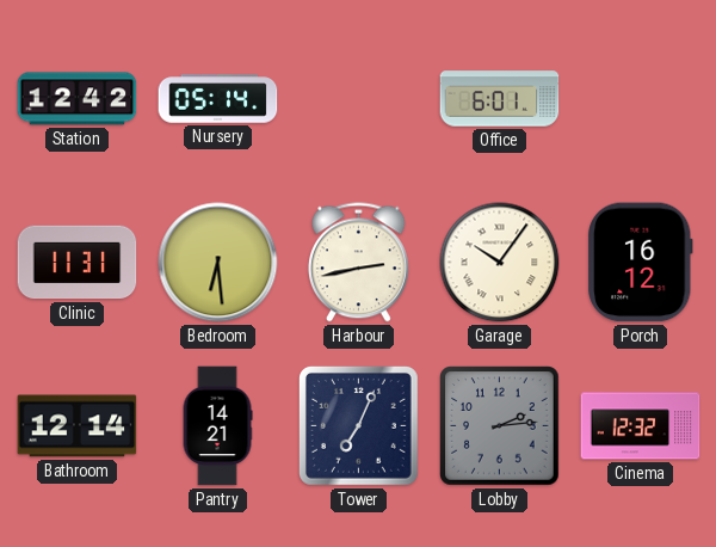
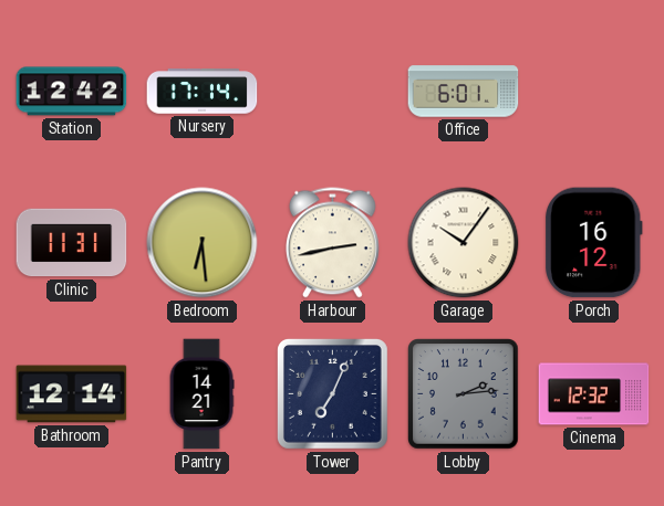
Nursery: 05:14 -> 17:14
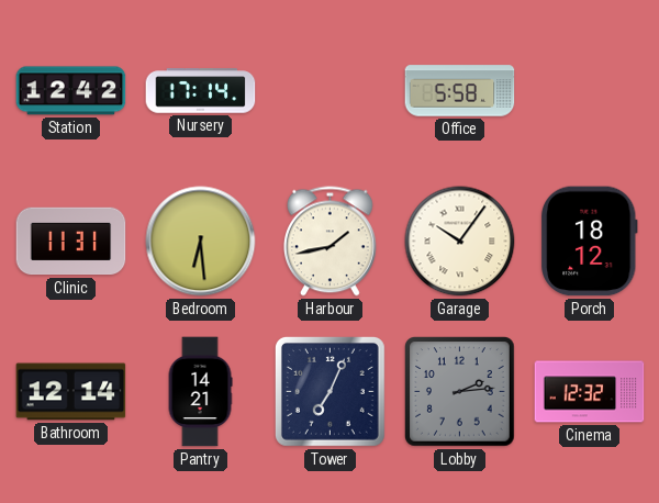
Office: 6:01 -> 5:58
Harbour: 2:43 -> 1:43
Porch: 16:12 -> 18:12
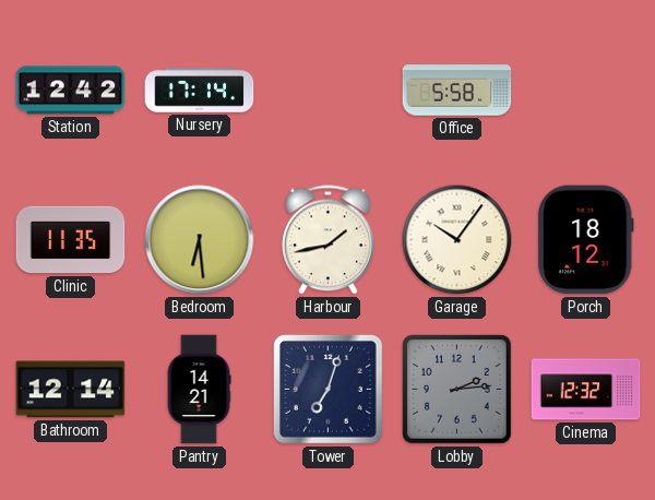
Clinic: 11:31 -> 11:35
Tower: 7:04 -> 7:03
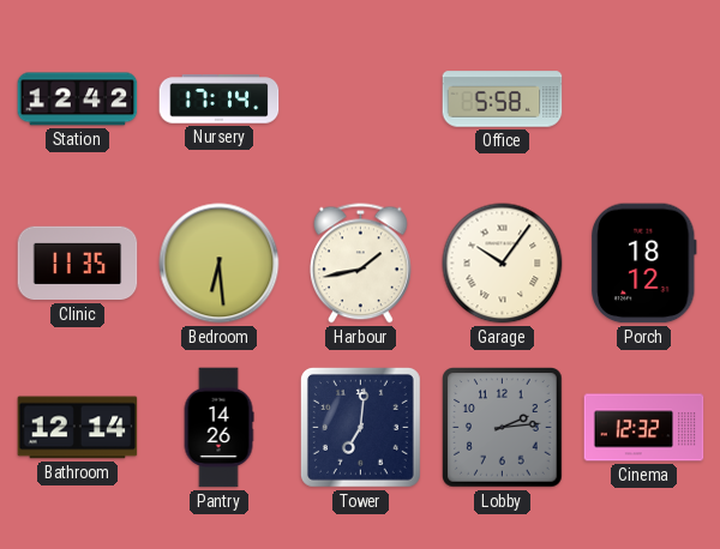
Pantry: 14:21 -> 14:26
Tower: 7:03 -> 7:01
